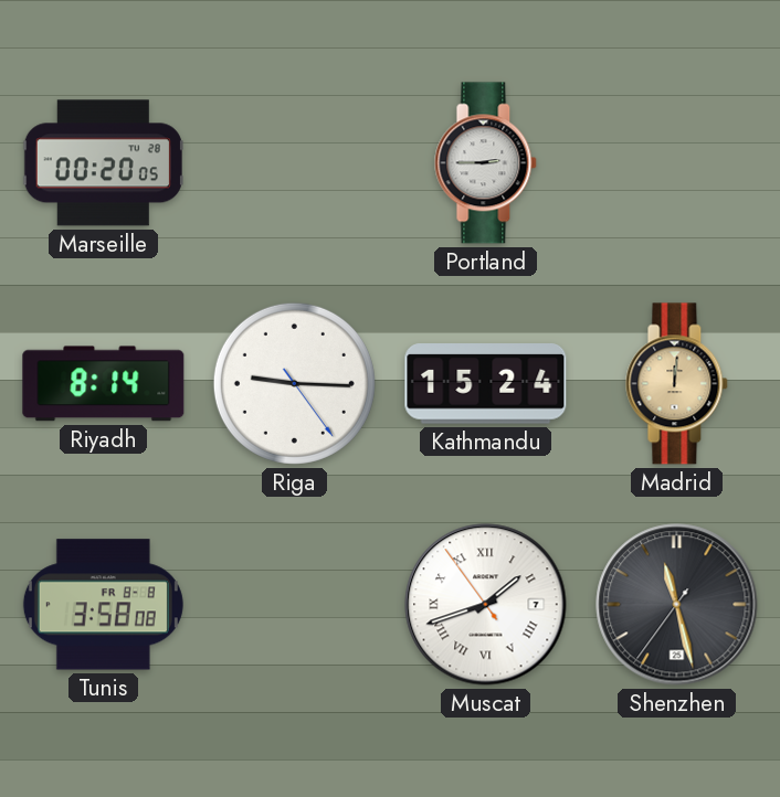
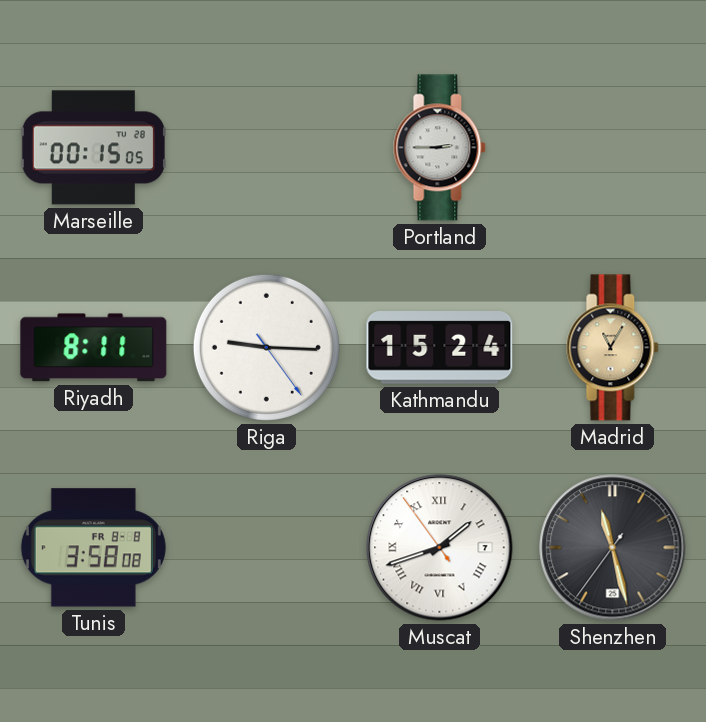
Marseille: 00:20 -> 00:15
Riyadh: 8:14 -> 8:11
Madrid: 12:01 -> 11:05
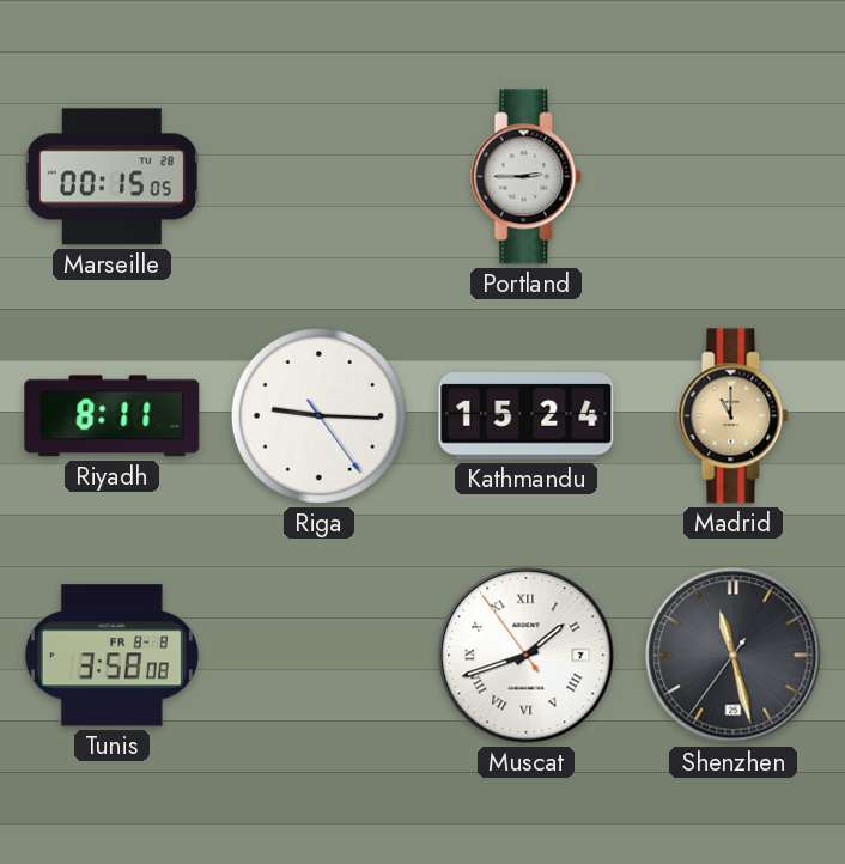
Madrid: 11:05 -> 11:00
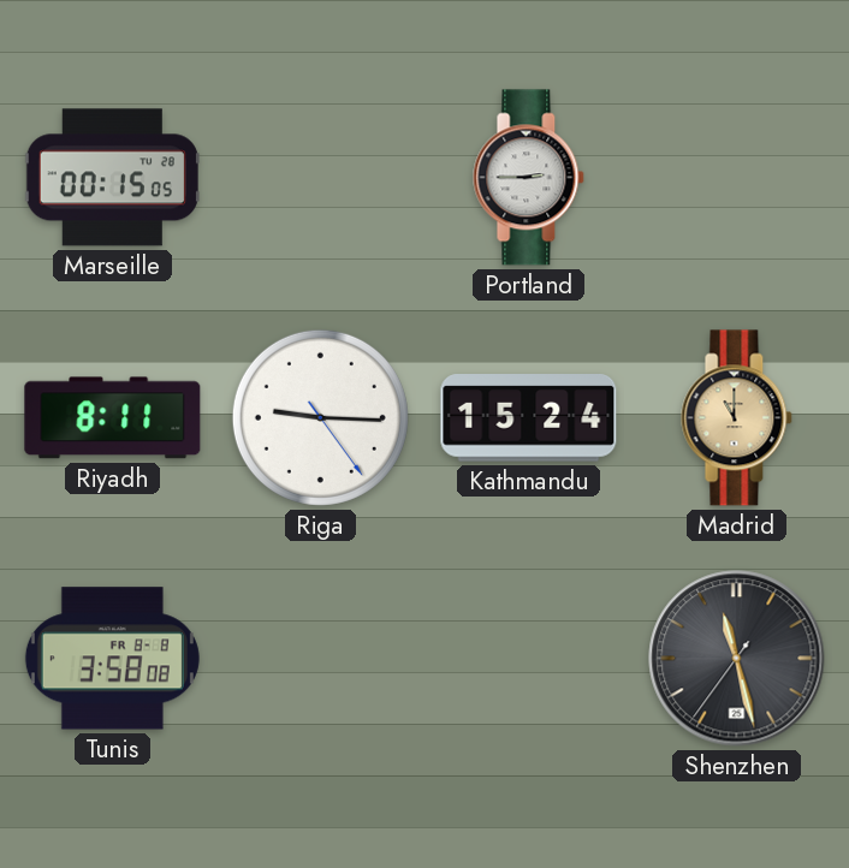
Muscat: 1:41 -> none
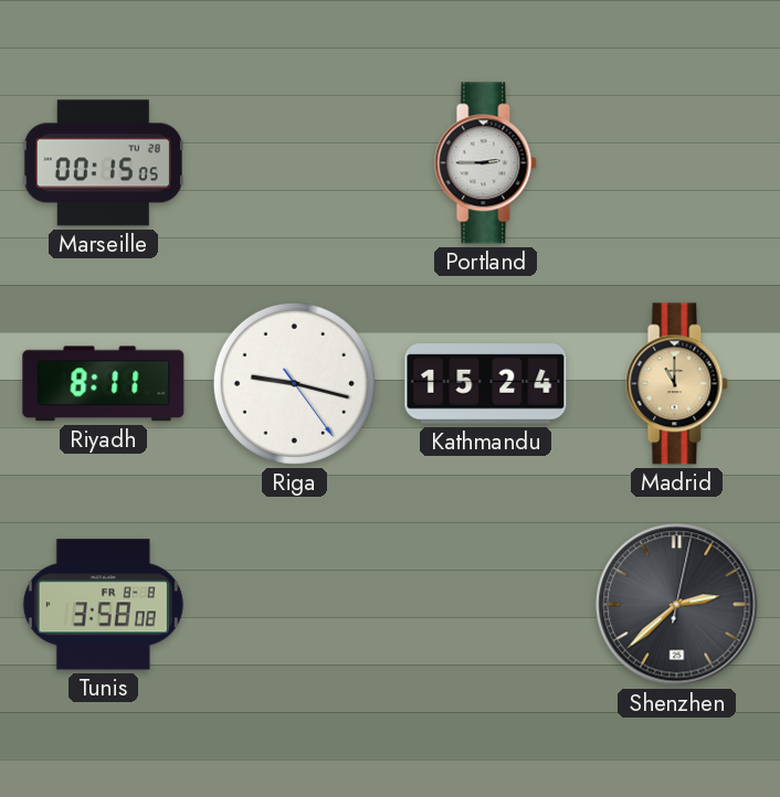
Riga: 9:15 -> 9:17
Shenzhen: 11:27 -> 2:38
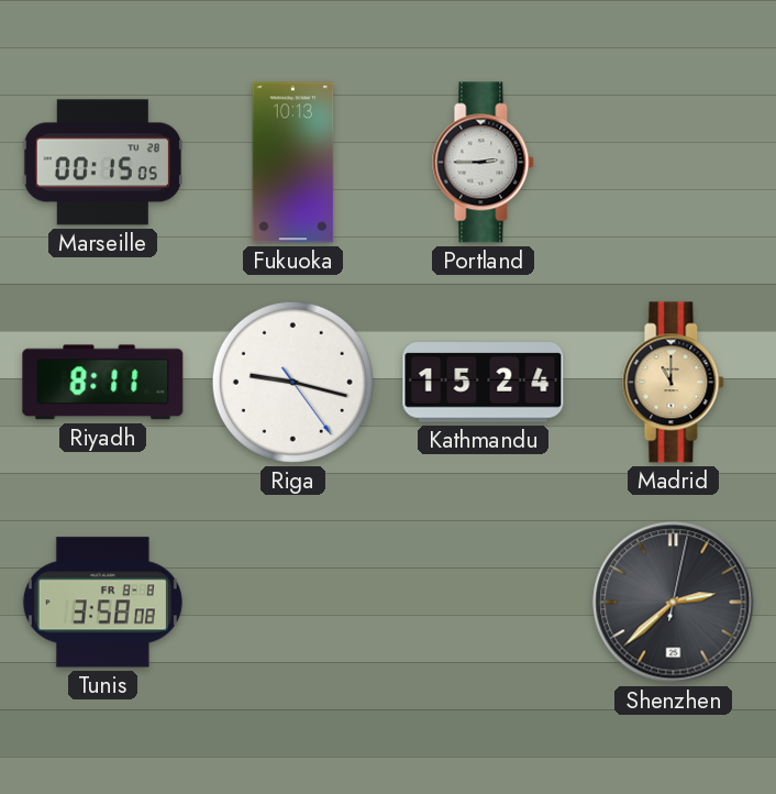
Fukuoka: none -> 10:13
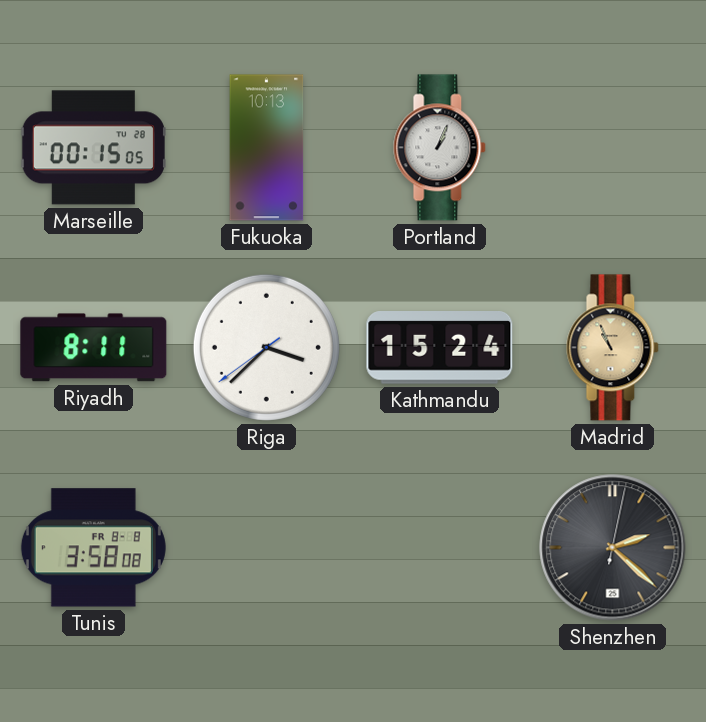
Portland: 2:45 -> 1:04
Riga: 9:17 -> 3:37
Madrid: 11:00 -> 10:56
Shenzhen: 2:38 -> 2:22
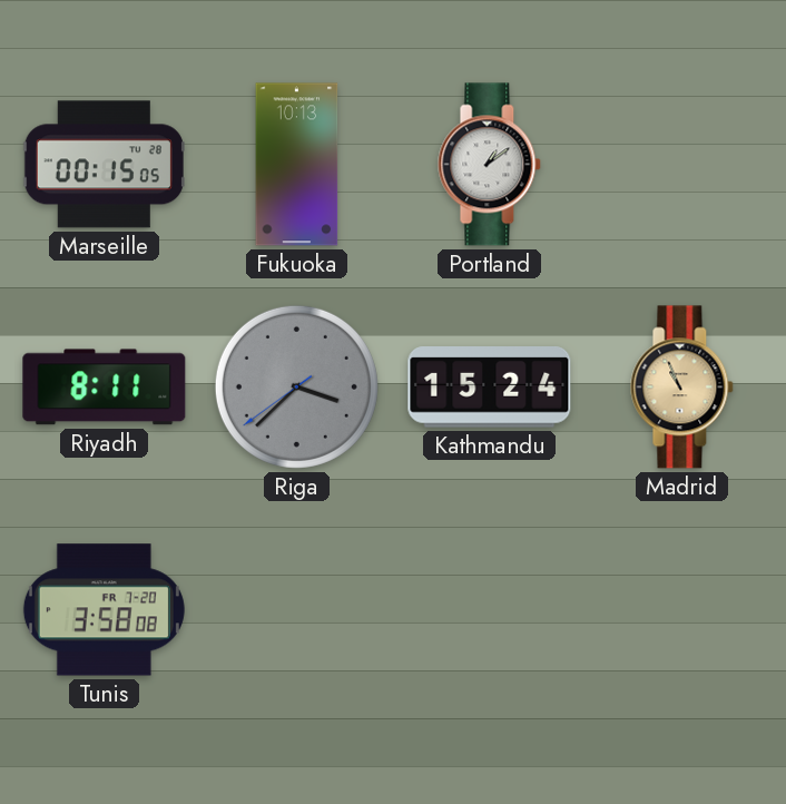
Portland: 1:04 -> 1:09
Riga dial: white -> grey
Tunis date: FR 8-8 -> FR 7-20
Shenzhen: 2:22 -> none
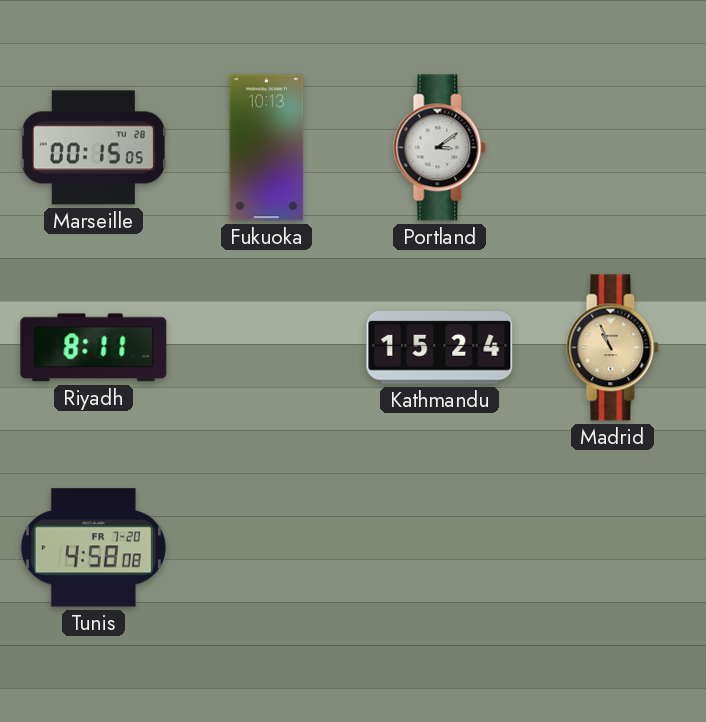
Portland: 1:09 -> 3:09
Riga: 3:37 -> none
Tunis: 3:58 -> 4:58
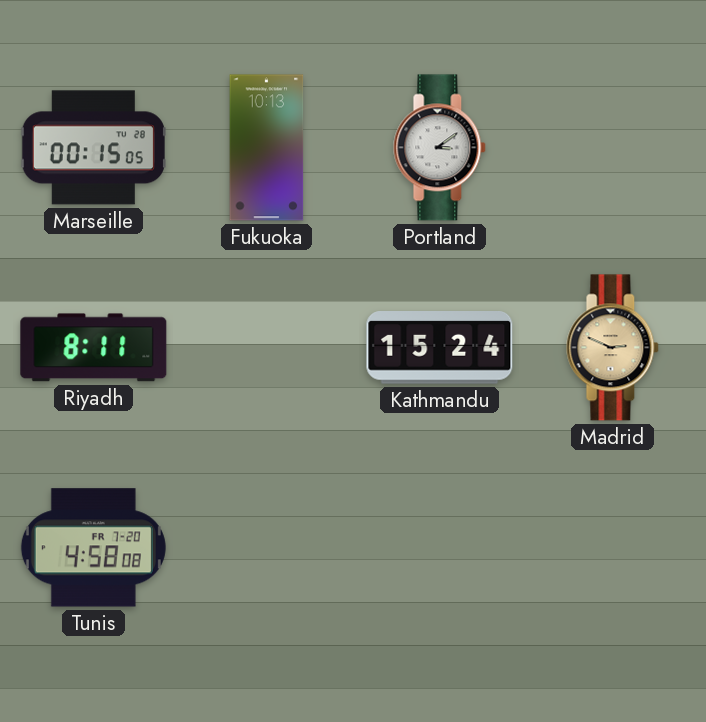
Madrid: 10:56 -> 2:49
